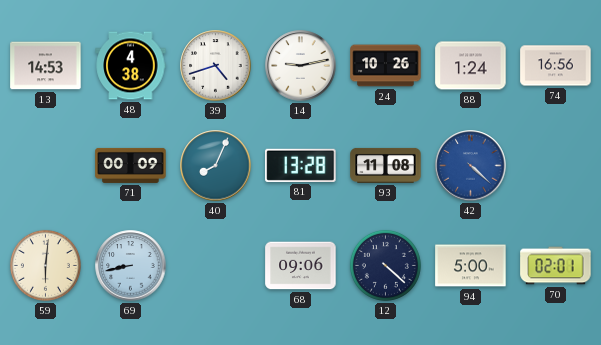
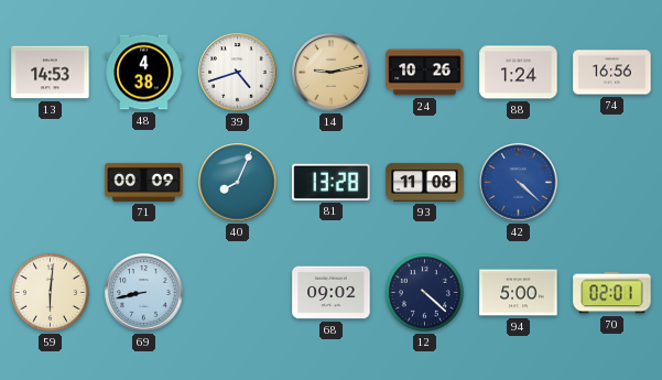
14 dial: white -> champagne
68: 09:06 -> 09:02
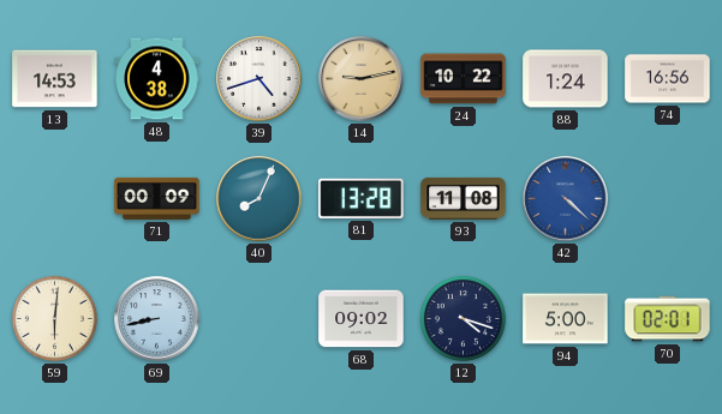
24: 10:26 -> 10:22
12: 4:22 -> 4:18
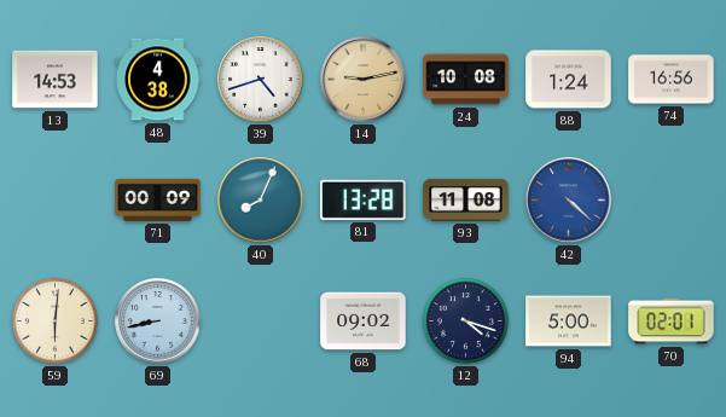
24: 10:22 -> 10:08
